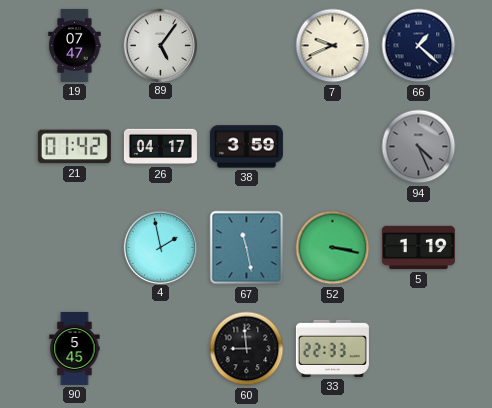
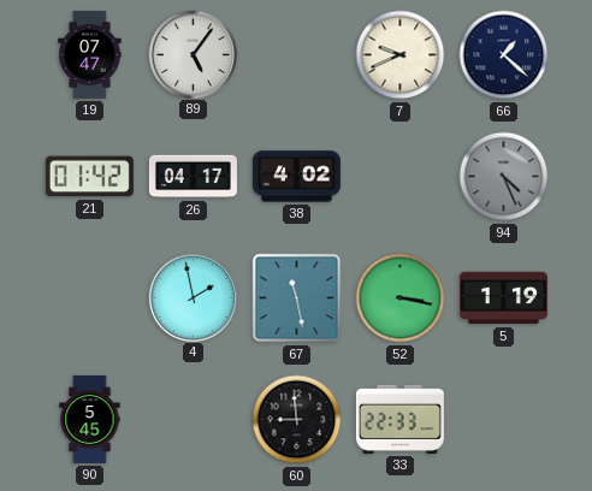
38: 3:59 -> 4:02
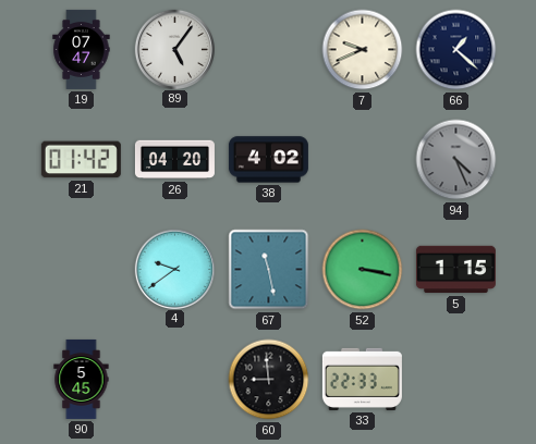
26: 04:17 -> 04:20
4: 1:58 -> 9:39
5: 1:19 -> 1:15
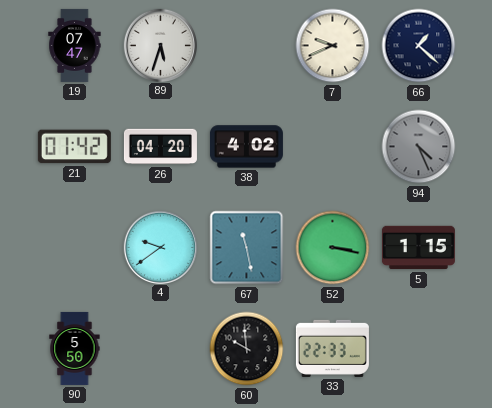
89: 5:06 -> 5:33
90: 5:45 -> 5:50
60: 8:59 -> 9:59
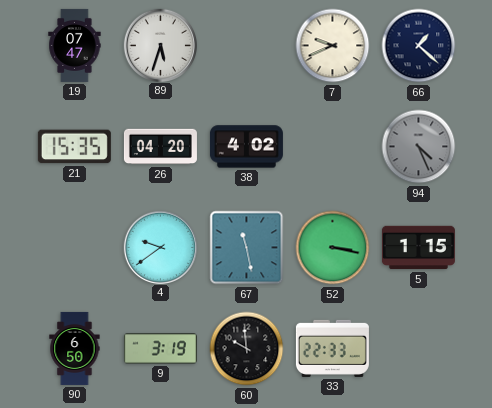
21: 01:42 -> 15:35
90: 5:50 -> 6:50
9: none -> 3:19
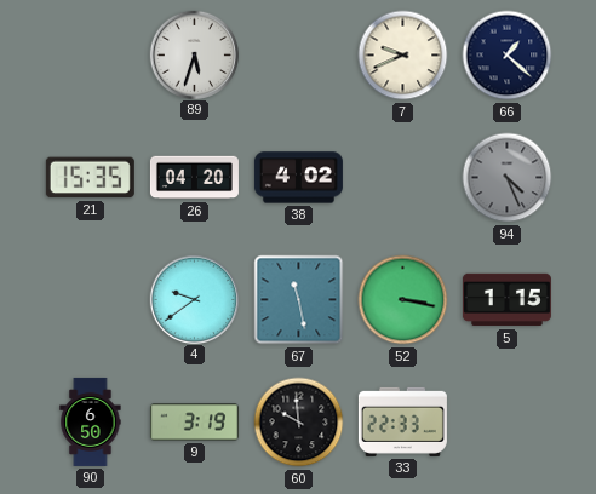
19: 07:47 -> none
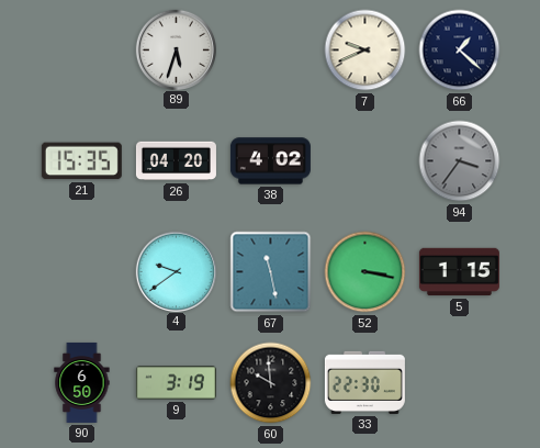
94: 4:26 -> 3:36
33: 22:33 -> 22:30
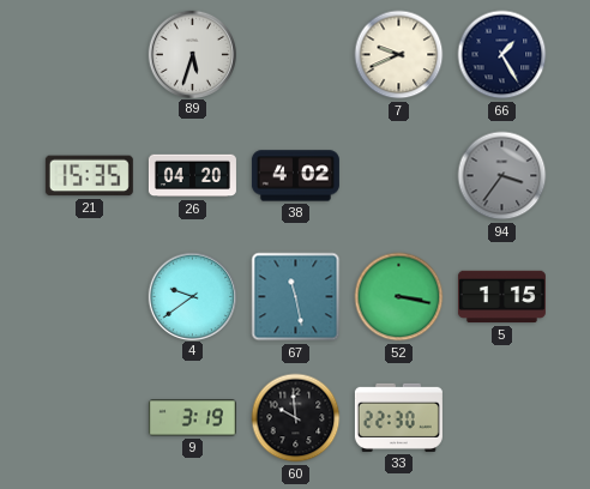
66: 1:22 -> 1:25
90: 6:50 -> none
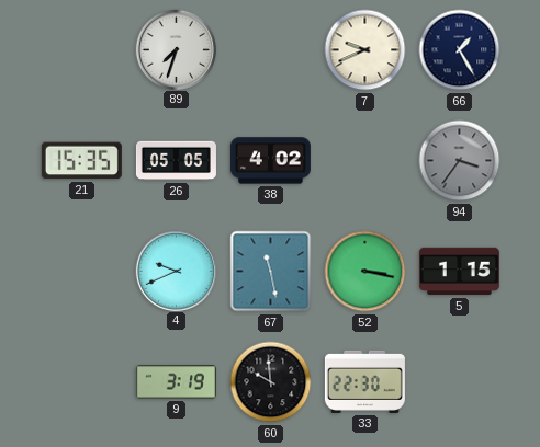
89: 5:33 -> 7:33
26: 04:20 -> 05:05
4: 9:39 -> 9:41
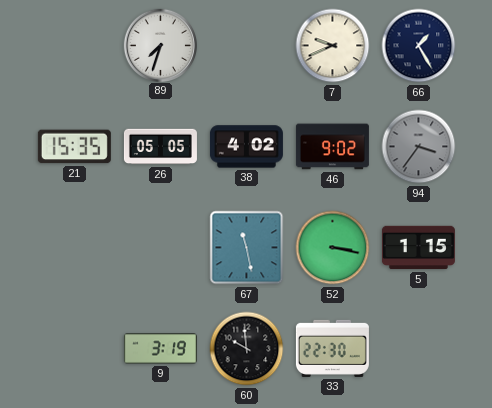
46: none -> 9:02
4: 9:41 -> none
